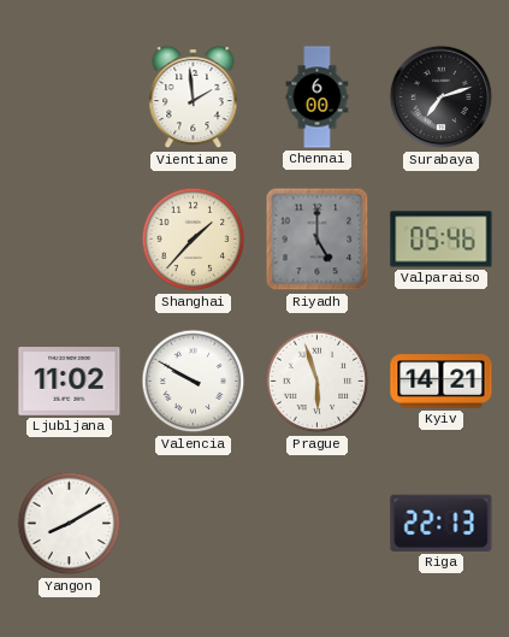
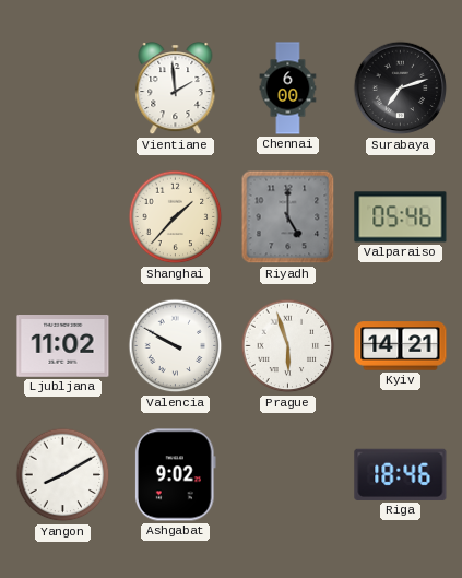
Ashgabat: none -> 9:02
Riga: 22:13 -> 18:46
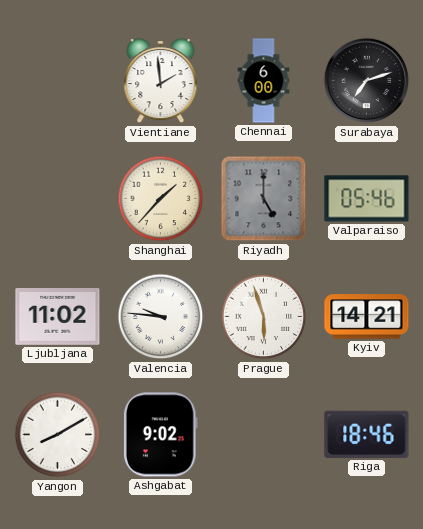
Valencia: 9:50 -> 9:46
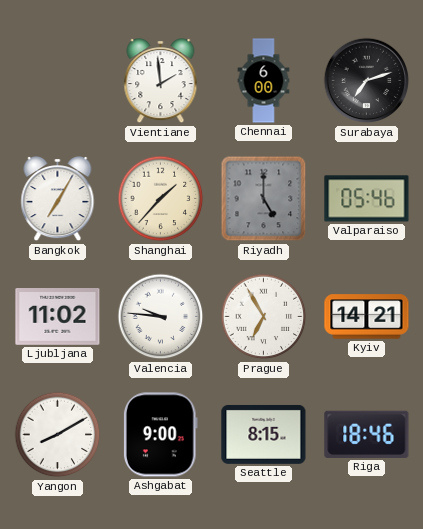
Bangkok: none -> 7:05
Prague: 5:57 -> 6:55
Ashgabat: 9:02 -> 9:00
Seattle: none -> 8:15
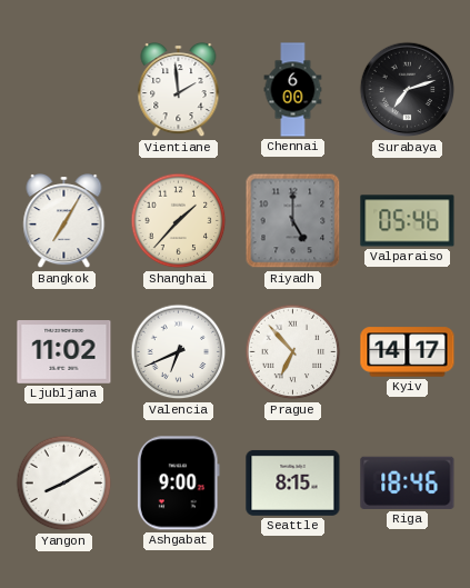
Valencia: 9:46 -> 6:41
Prague: 6:55 -> 6:53
Kyiv: 14:21 -> 14:17
